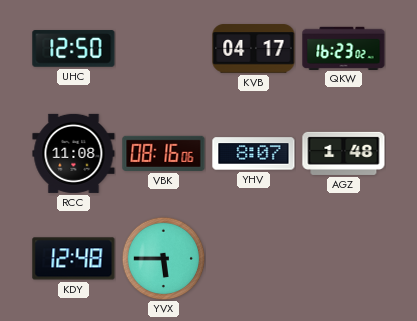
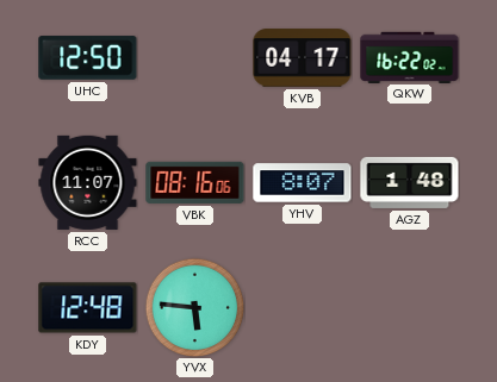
QKW: 16:23 -> 16:22
RCC: 11:08 -> 11:07
YVX: 5:45 -> 5:46
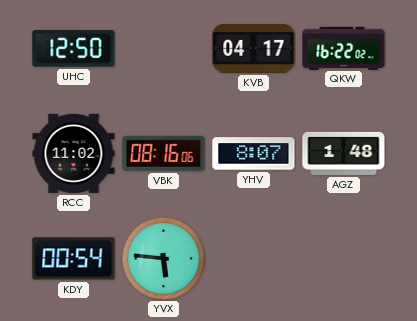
RCC: 11:07 -> 11:02
KDY: 12:48 -> 00:54
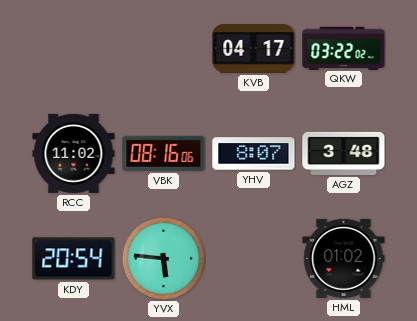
UHC: 12:50 -> none
QKW: 16:22 -> 03:22
AGZ: 1:48 -> 3:48
KDY: 00:54 -> 20:54
HML: none -> 01:02
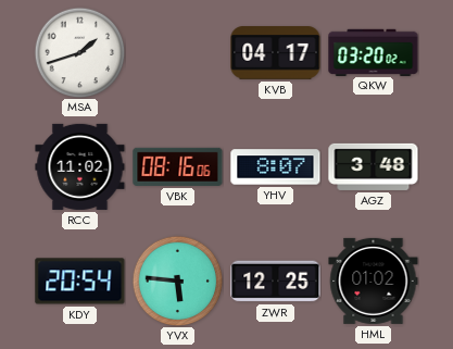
MSA: none -> 1:42
QKW: 03:22 -> 03:20
ZWR: none -> 12:25
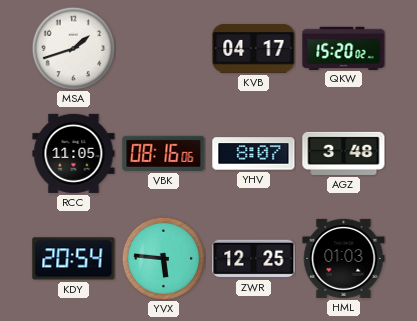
QKW: 03:20 -> 15:20
RCC: 11:02 -> 11:05
HML: 01:02 -> 01:03
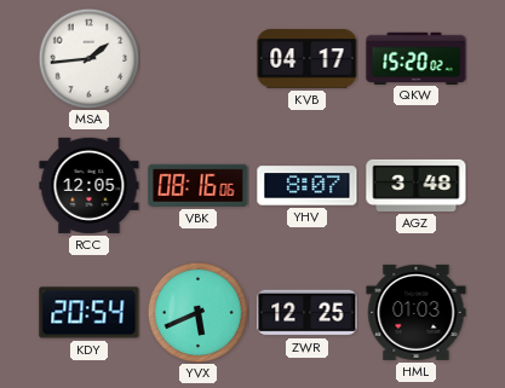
MSA: 1:42 -> 1:44
RCC: 11:05 -> 12:05
YVX: 5:46 -> 5:41
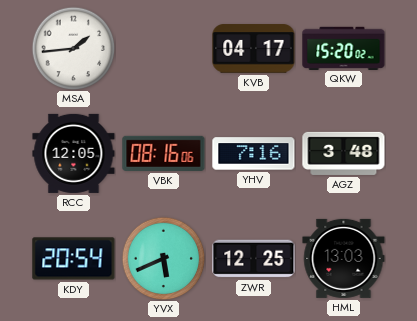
YHV: 8:07 -> 7:16
HML: 01:03 -> 13:03
